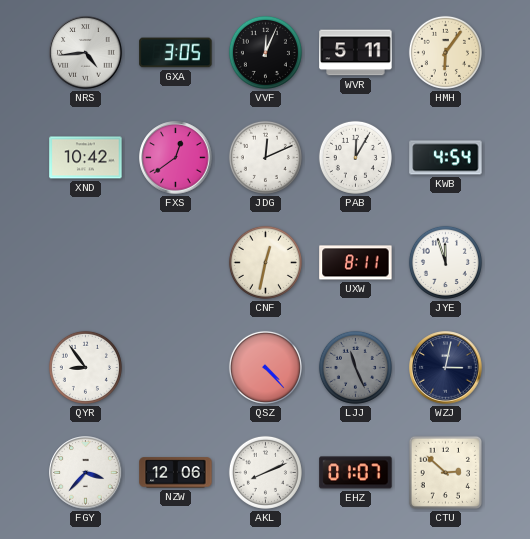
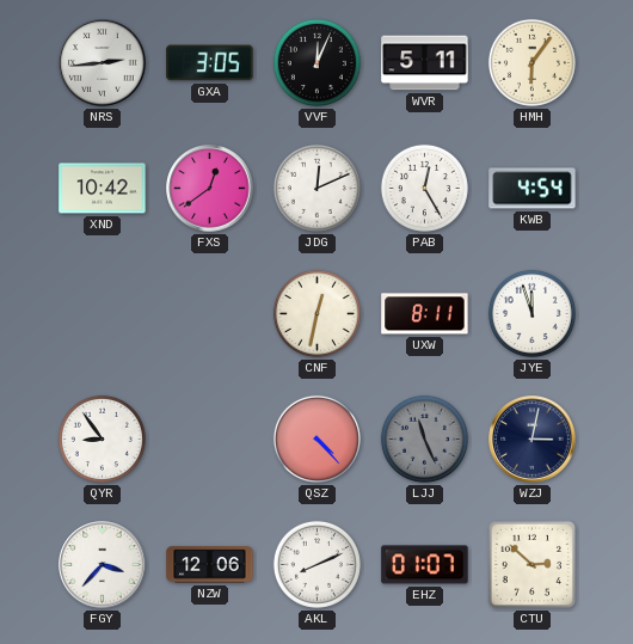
NRS: 4:44 -> 2:44
PAB: 12:05 -> 12:25
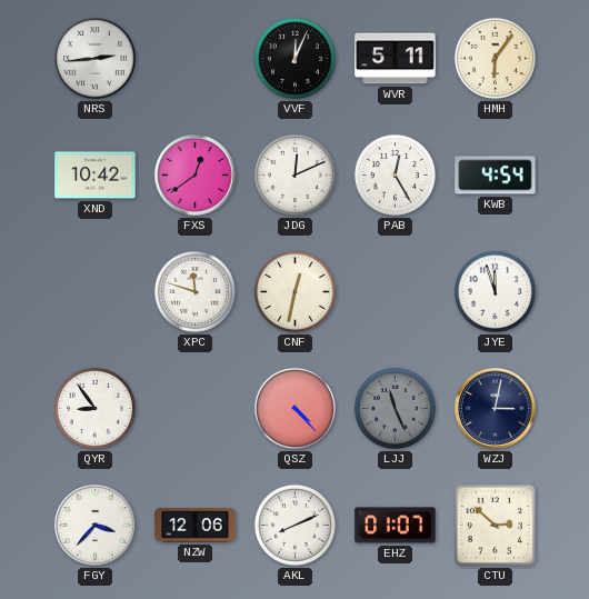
GXA: 3:05 -> none
XPC: none -> 11:48
UXW: 8:11 -> none
